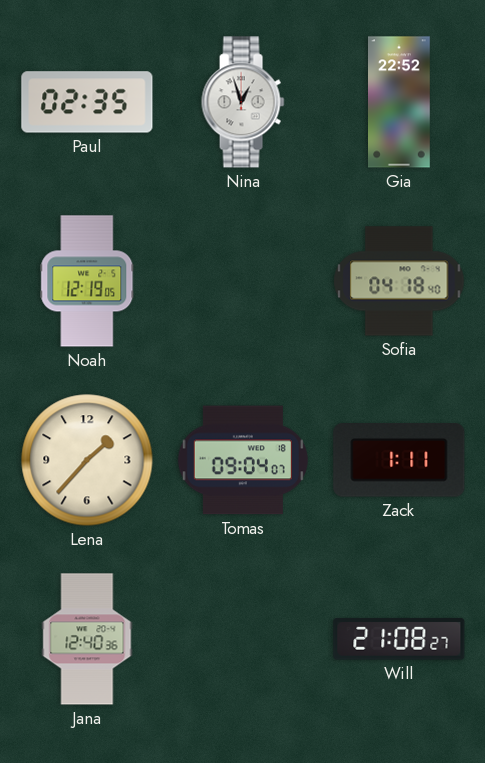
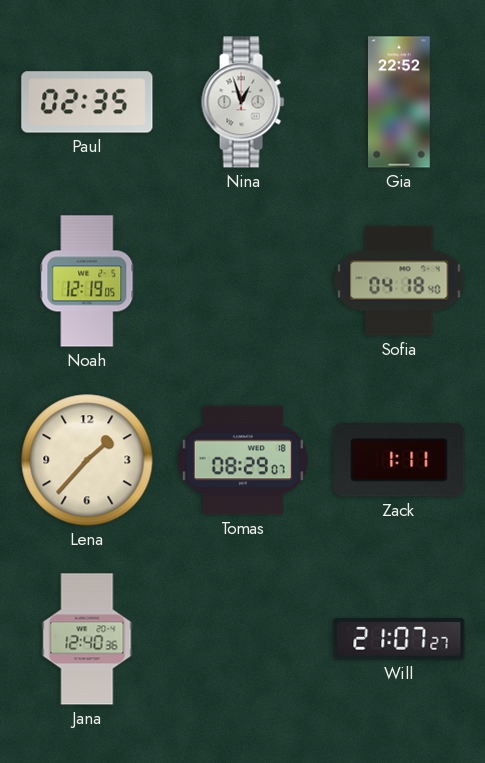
Tomas: 09:04 -> 08:29
Will: 21:08 -> 21:07
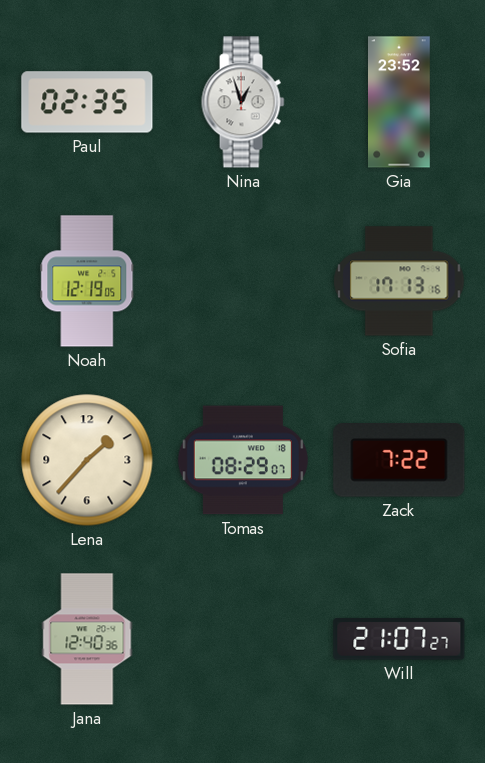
Gia: 22:52 -> 23:52
Sofia: 04:18 -> 17:13
Zack: 1:11 -> 7:22
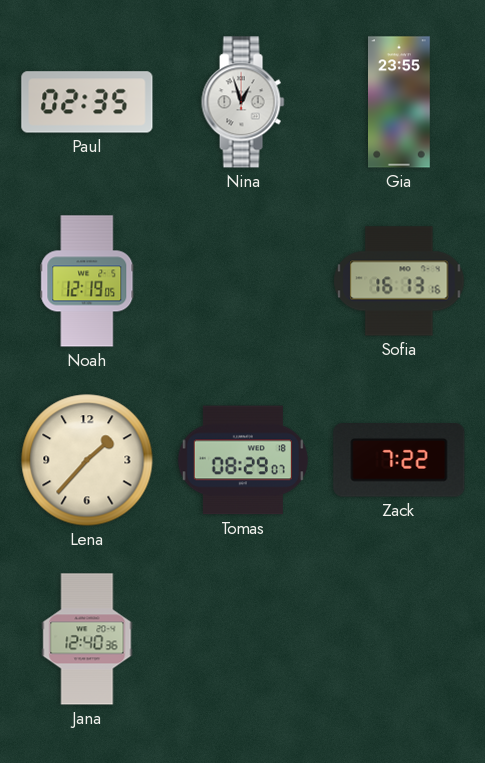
Gia: 23:52 -> 23:55
Sofia: 17:13 -> 16:13
Will: 21:07 -> none
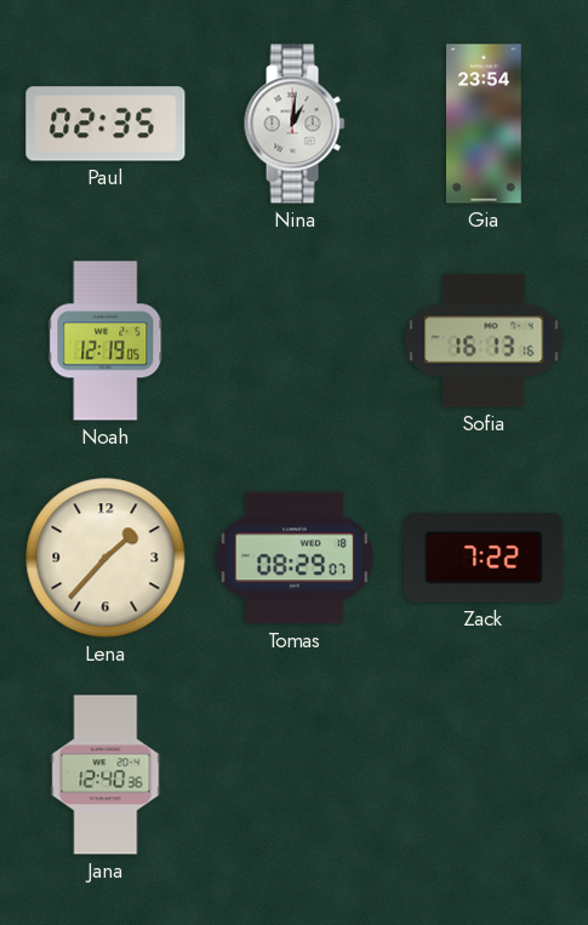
Nina: 12:57 -> 1:01
Gia: 23:55 -> 23:54
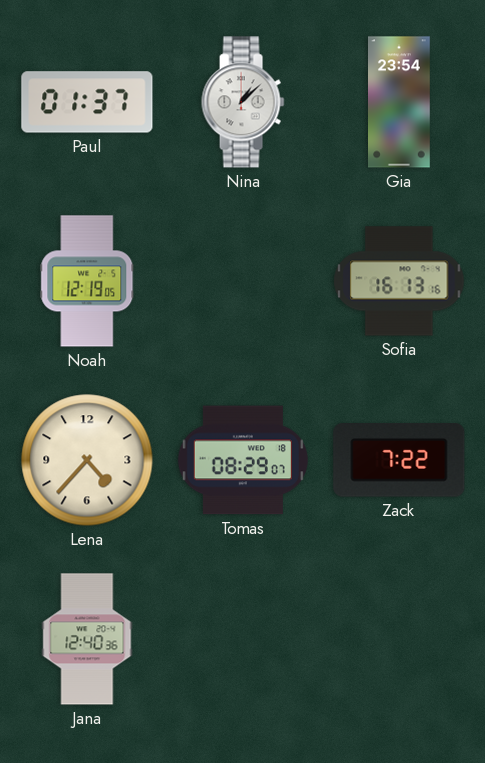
Paul: 02:35 -> 01:37
Nina: 1:01 -> 1:08
Lena: 1:37 -> 4:37
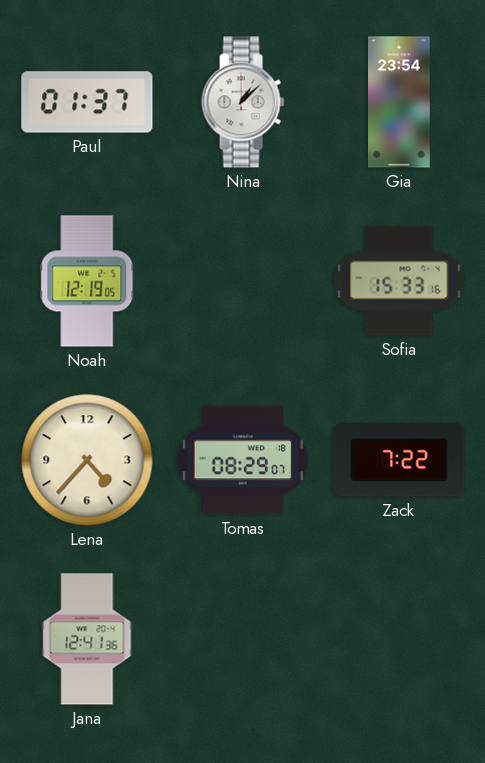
Sofia: 16:13 -> 15:33
Jana: 12:40 -> 12:41
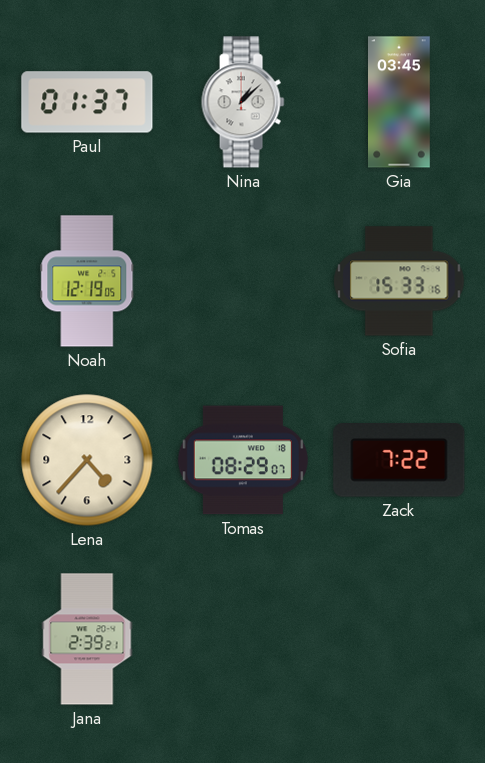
Gia: 23:54 -> 03:45
Jana: 12:41 -> 2:39
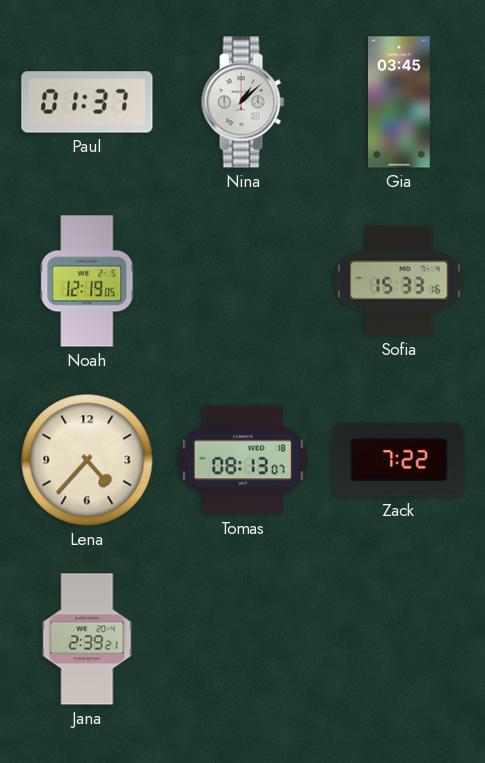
Tomas: 08:29 -> 08:13
